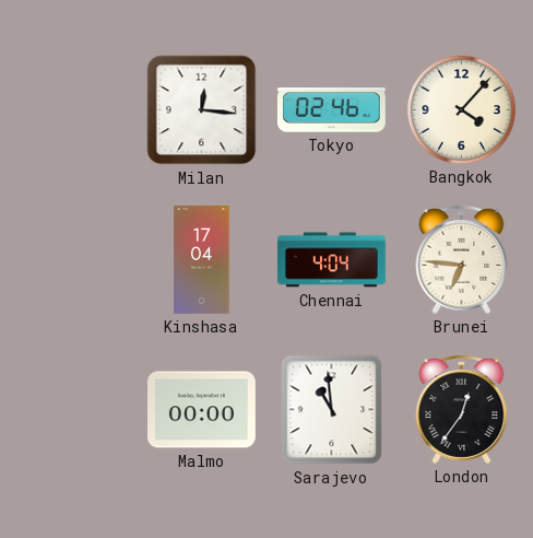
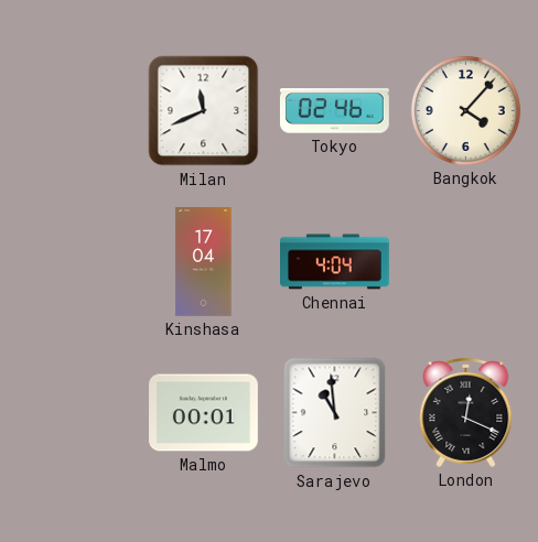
Milan: 12:16 -> 11:41
Brunei: 6:46 -> none
Malmo: 00:00 -> 00:01
London: 12:36 -> 12:19
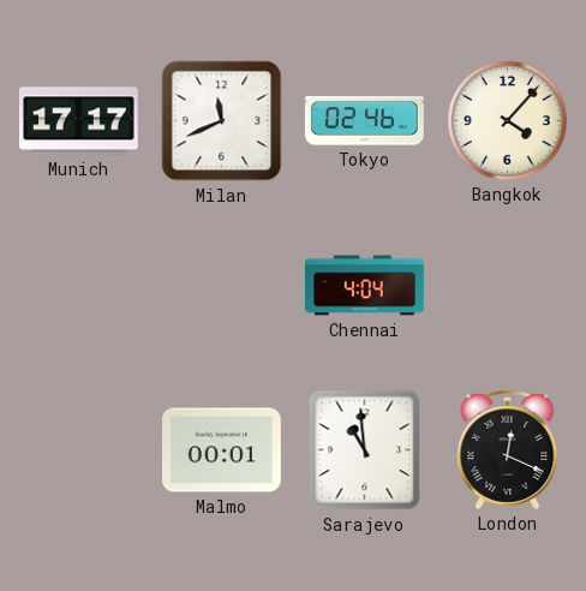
Munich: none -> 17:17
Kinshasa: 17:04 -> none
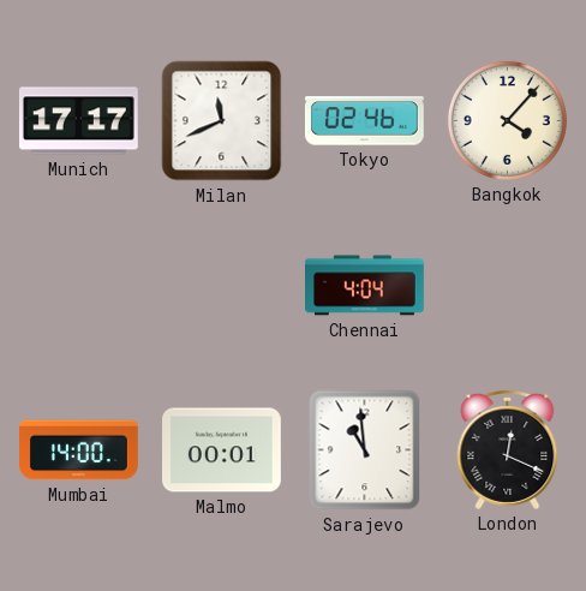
Mumbai: none -> 14:00
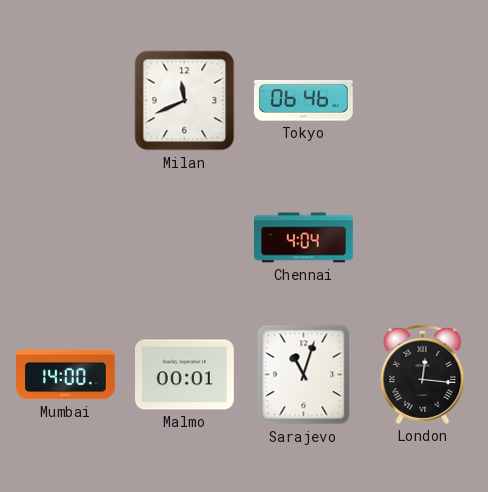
Munich: 17:17 -> none
Tokyo: 02:46 -> 06:46
Bangkok: 4:07 -> none
Sarajevo: 10:59 -> 11:03
London: 12:19 -> 12:16
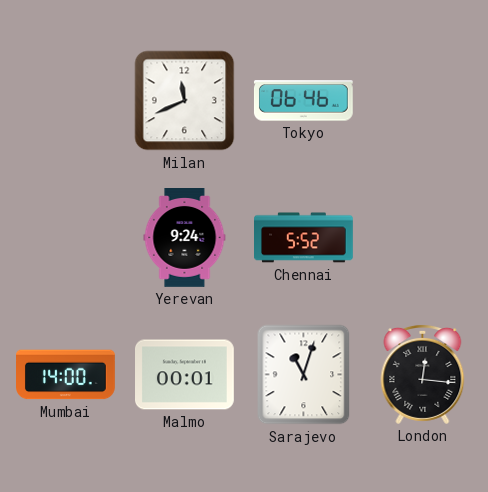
Yerevan: none -> 9:24
Chennai: 4:04 -> 5:52
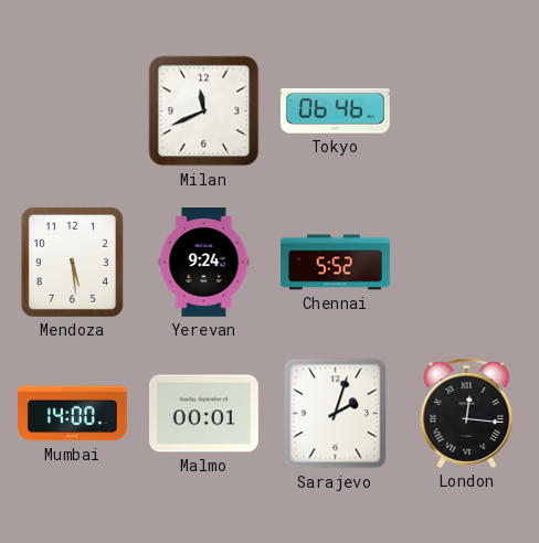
Mendoza: none -> 5:29
Sarajevo: 11:03 -> 2:03
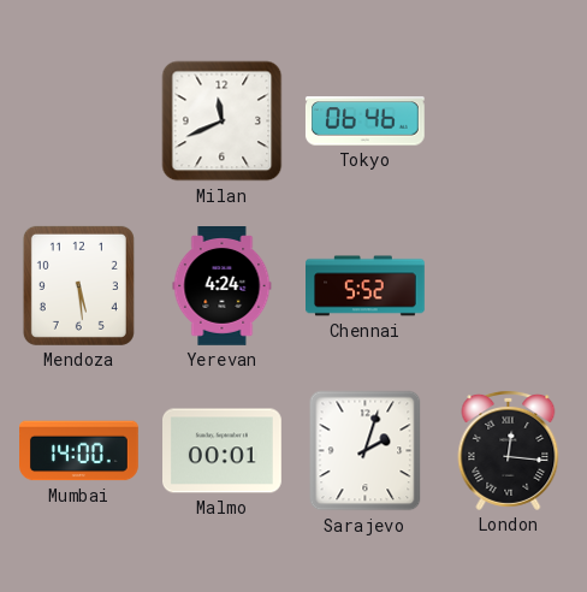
Yerevan: 9:24 -> 4:24
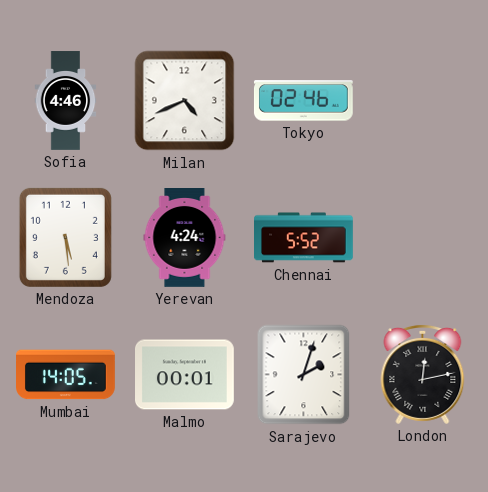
Sofia: none -> 4:46
Milan: 11:41 -> 4:41
Tokyo: 06:46 -> 02:46
Mumbai: 14:00 -> 14:05
London: 12:16 -> 12:13
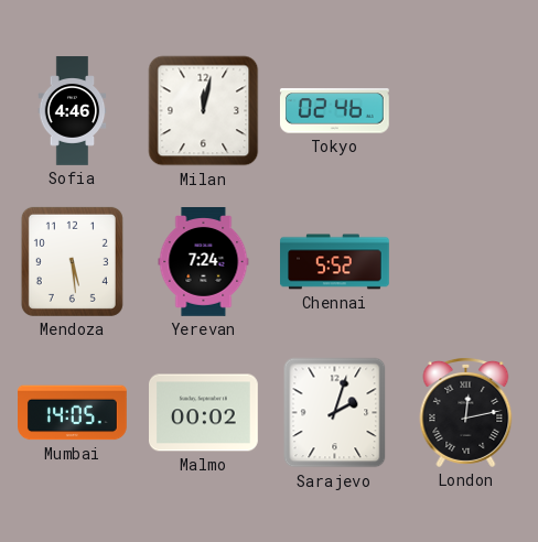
Milan: 4:41 -> 12:02
Yerevan: 4:24 -> 7:24
Malmo: 00:01 -> 00:02
